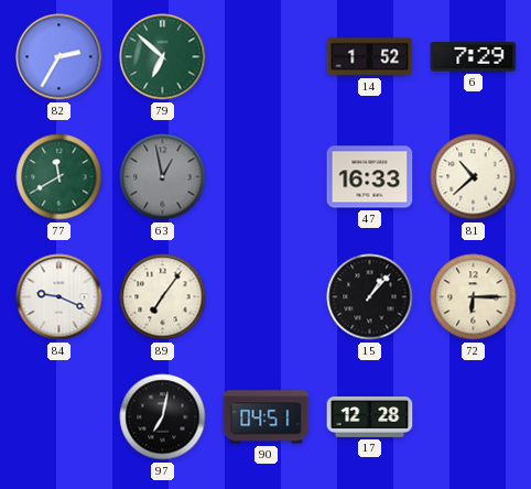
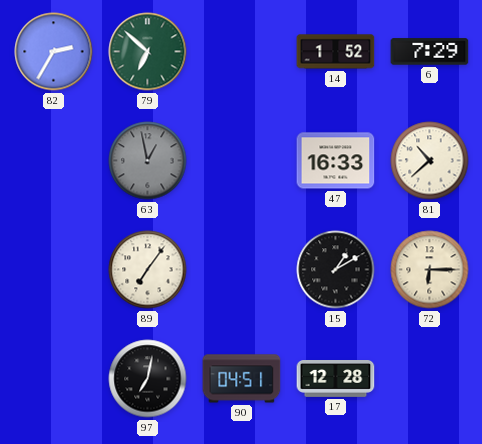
77: 11:40 -> none
84: 9:19 -> none
15: 1:07 -> 1:10
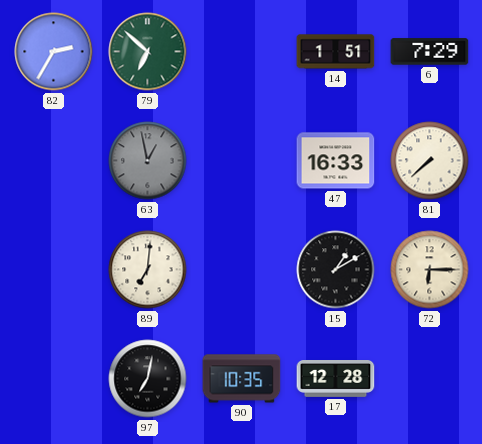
14: 1:52 -> 1:51
81: 10:38 -> 7:38
89: 7:06 -> 7:01
90: 04:51 -> 10:35
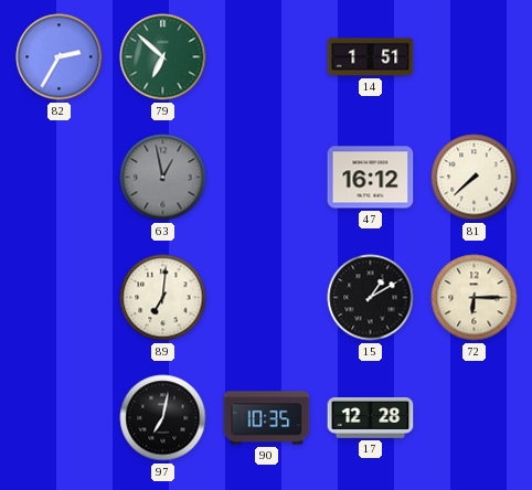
6: 7:29 -> none
47: 16:33 -> 16:12
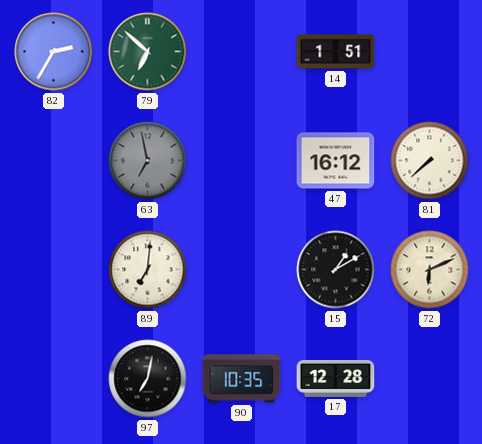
63: 12:58 -> 6:58
72: 6:15 -> 6:11
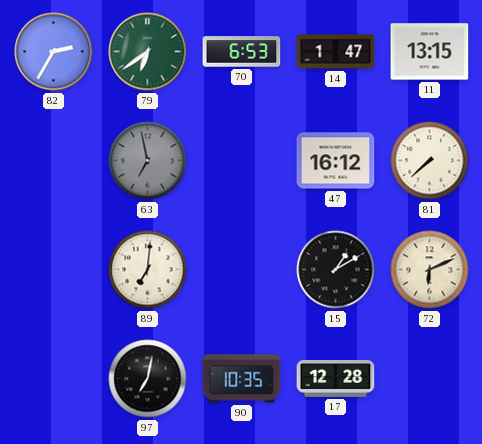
79: 6:52 -> 6:39
70: none -> 6:53
14: 1:51 -> 1:47
11: none -> 13:15
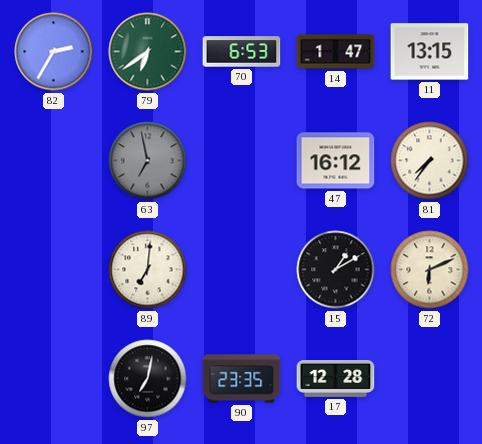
81: 7:38 -> 7:36
90: 10:35 -> 23:35
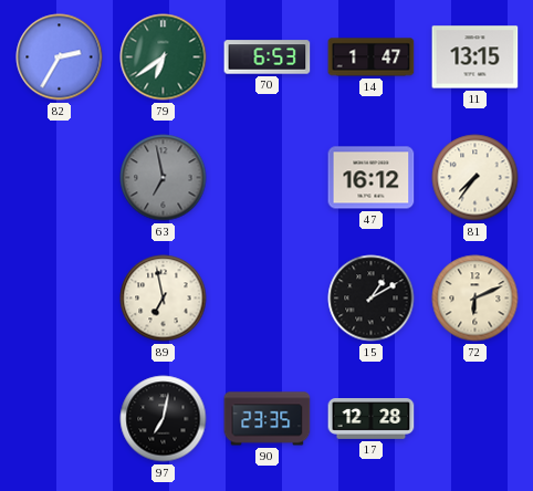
89: 7:01 -> 6:58
